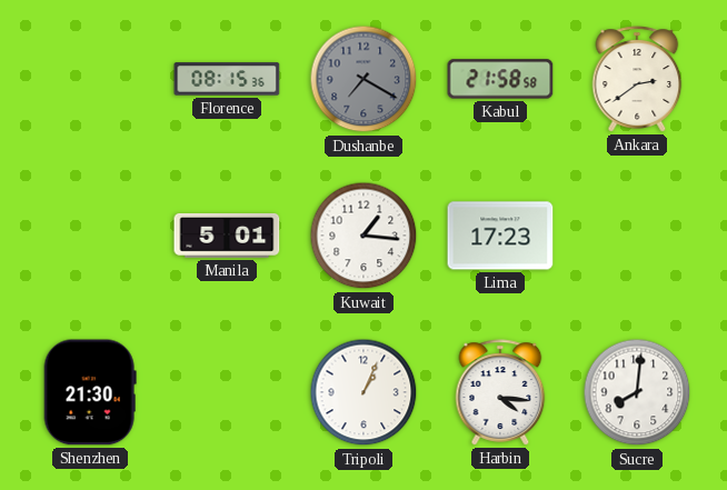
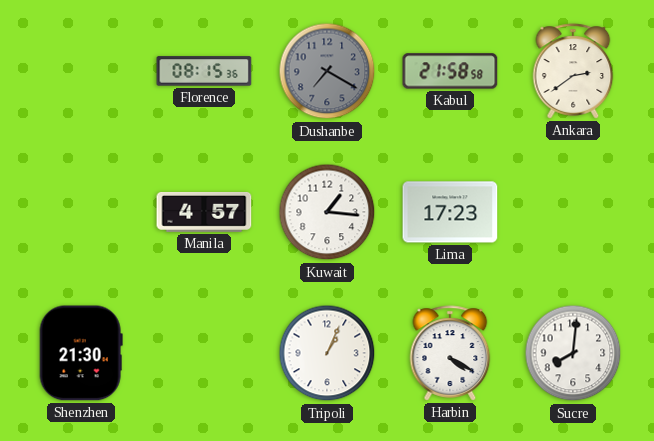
Manila: 5:01 -> 4:57
Harbin: 4:16 -> 4:20
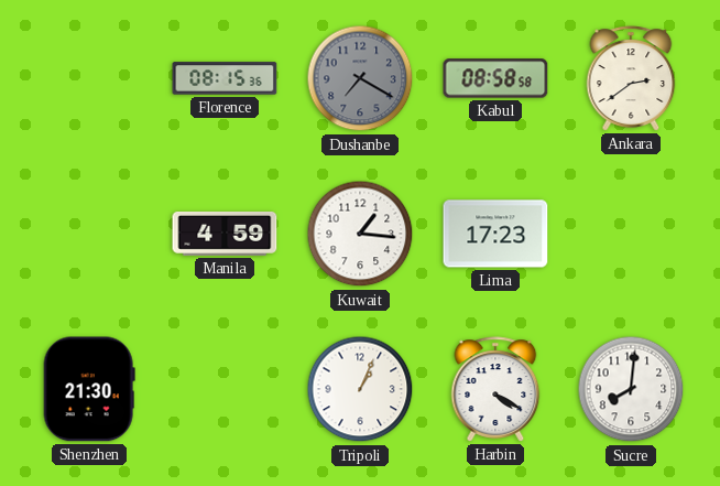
Kabul: 21:58 -> 08:58
Manila: 4:57 -> 4:59
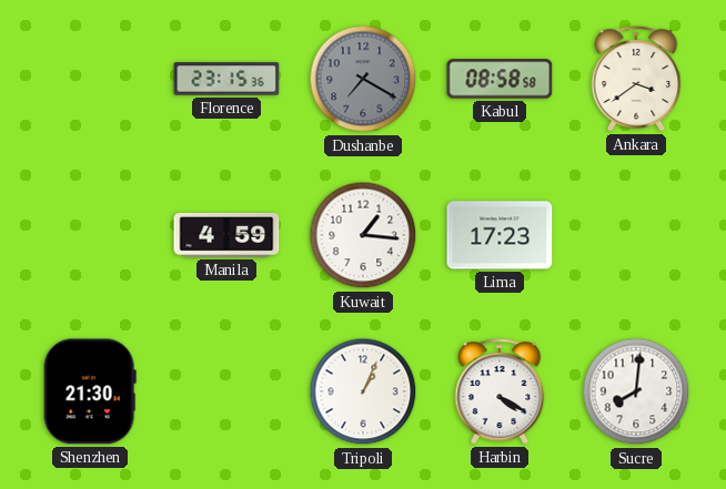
Florence: 08:15 -> 23:15
Ankara: 2:39 -> 3:39
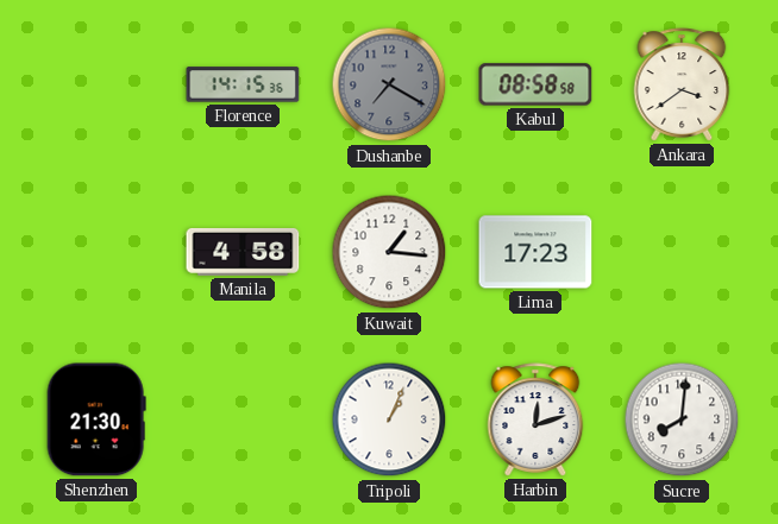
Florence: 23:15 -> 14:15
Manila: 4:59 -> 4:58
Harbin: 4:20 -> 12:12
